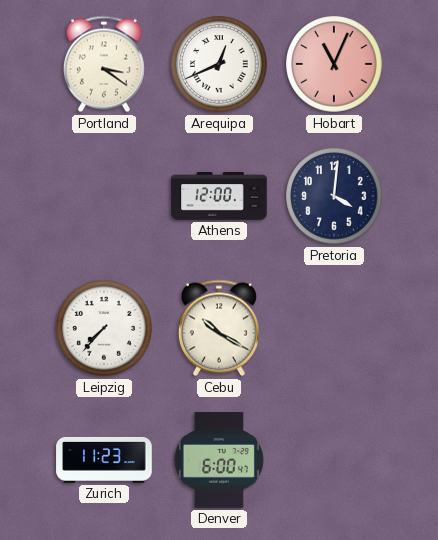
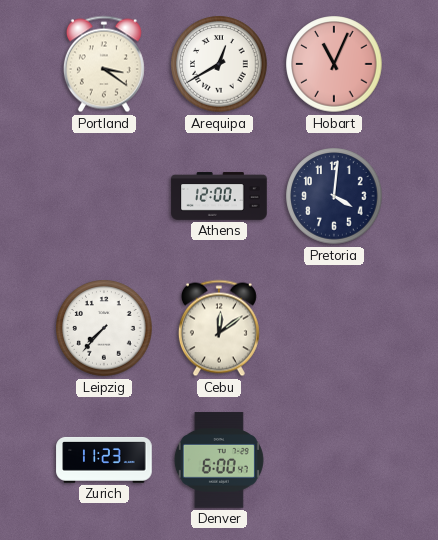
Arequipa: 12:41 -> 12:40
Cebu: 10:20 -> 12:09
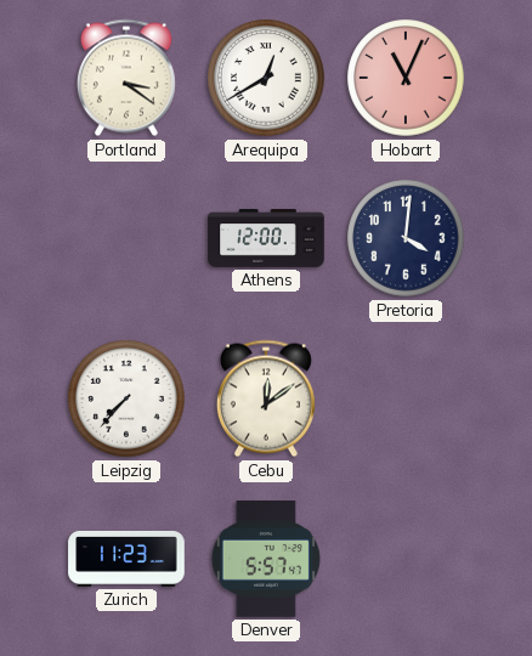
Denver: 6:00 -> 5:57
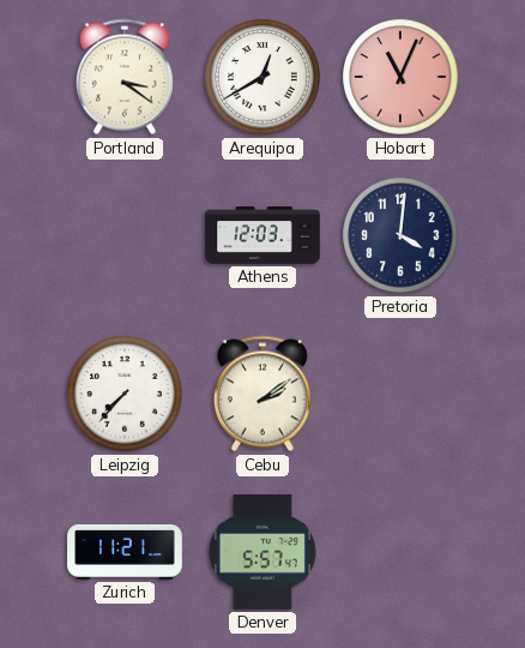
Athens: 12:00 -> 12:03
Cebu: 12:09 -> 2:09
Zurich: 11:23 -> 11:21
